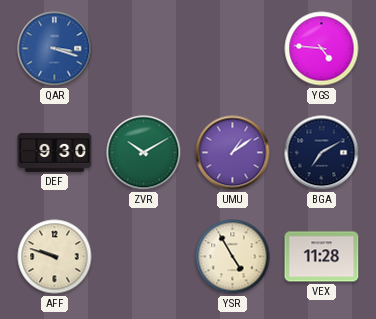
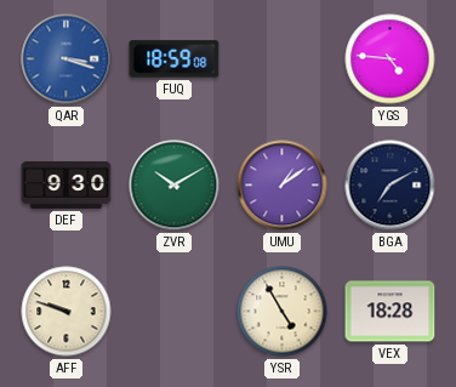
FUQ: none -> 18:59
VEX: 11:28 -> 18:28
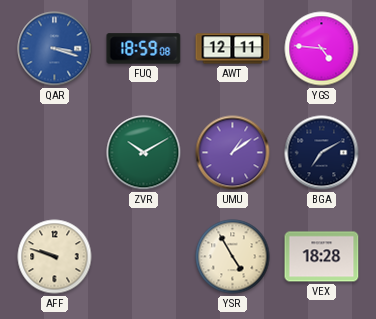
AWT: none -> 12:11
DEF: 9:30 -> none
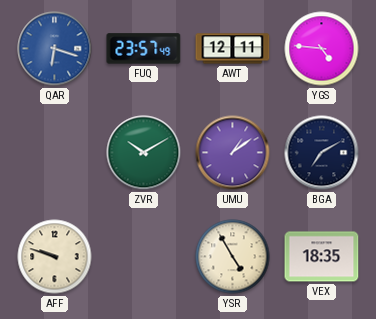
QAR: 3:18 -> 6:18
FUQ: 18:59 -> 23:57
VEX: 18:28 -> 18:35
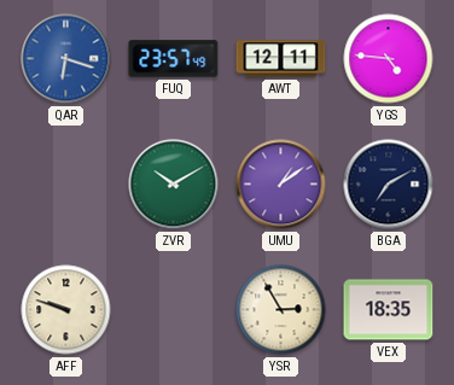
YSR: 4:55 -> 2:55
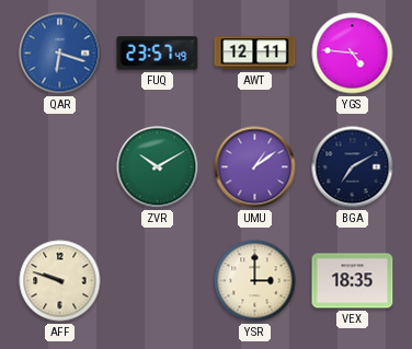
YSR: 2:55 -> 3:00
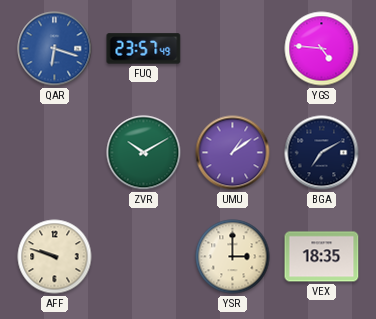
AWT: 12:11 -> none
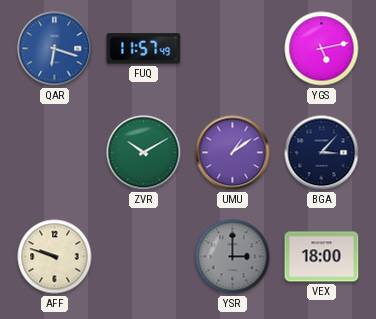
FUQ: 23:57 -> 11:57
YGS: 4:46 -> 5:13
BGA: 7:10 -> 3:07
YSR dial: cream -> grey
VEX: 18:35 -> 18:00
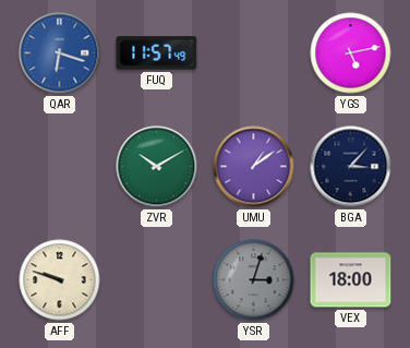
YSR: 3:00 -> 3:03
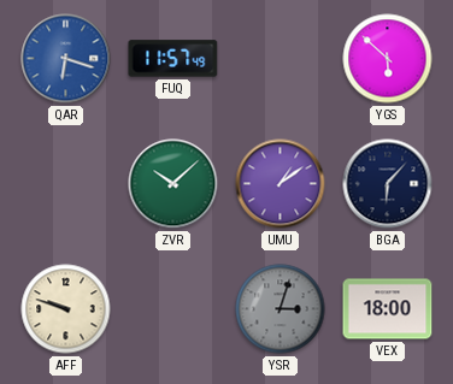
YGS: 5:13 -> 5:52
ZVR: 10:10 -> 10:08
BGA: 3:07 -> 6:07
